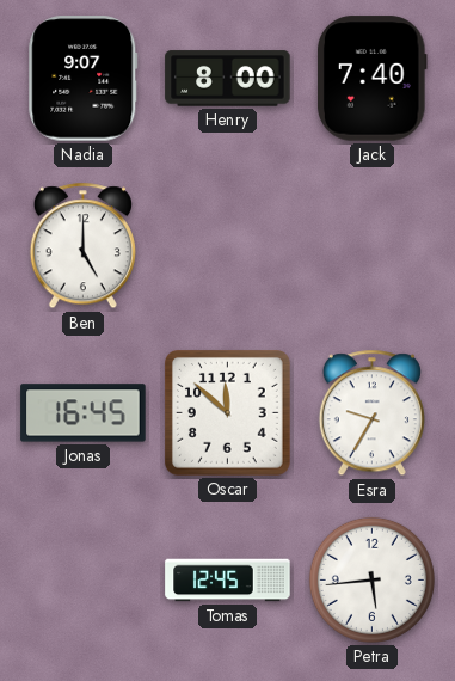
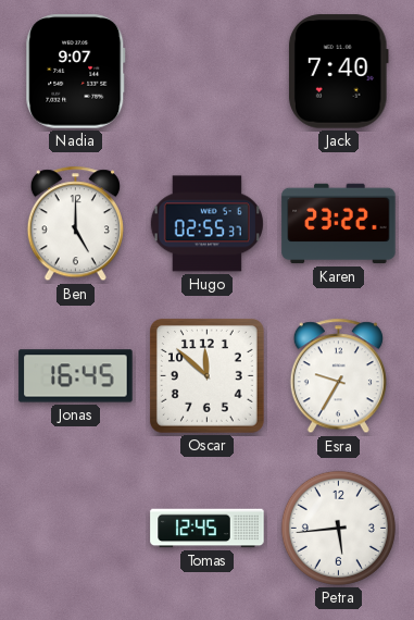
Henry: 8:00 -> none
Hugo: none -> 02:55
Karen: none -> 23:22
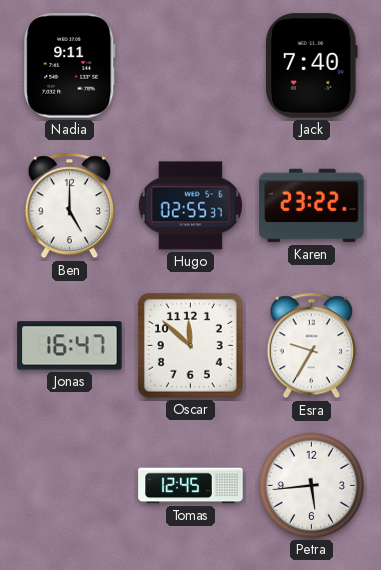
Nadia: 9:07 -> 9:11
Jonas: 16:45 -> 16:47
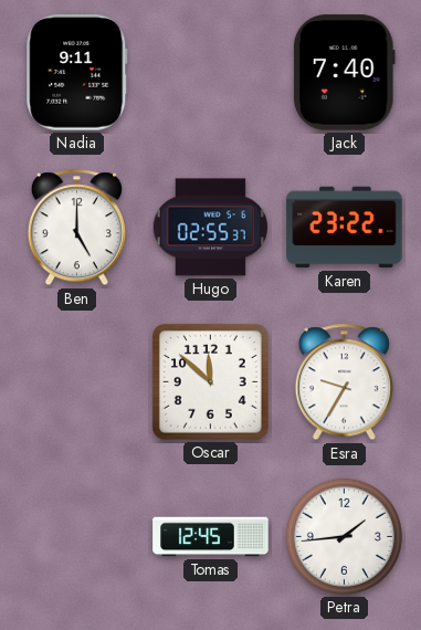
Jonas: 16:47 -> none
Petra: 5:44 -> 1:44
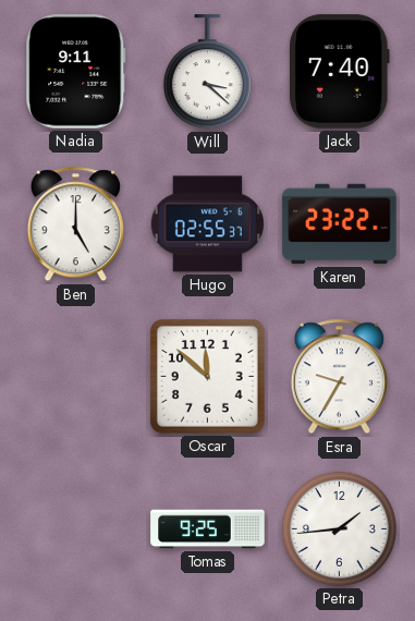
Will: none -> 3:22
Tomas: 12:45 -> 9:25
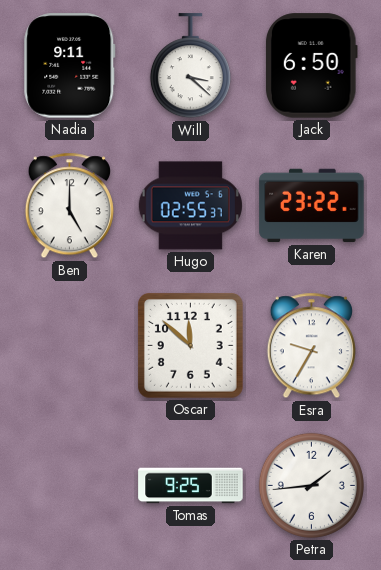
Jack: 7:40 -> 6:50
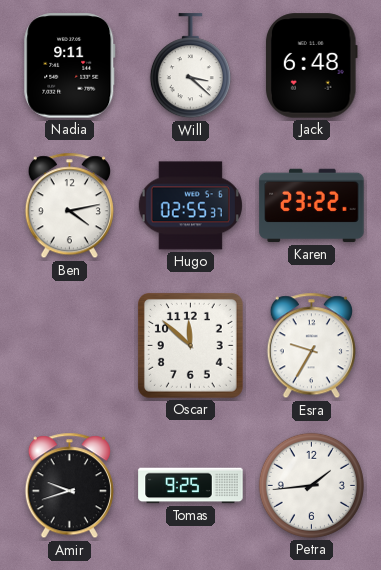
Jack: 6:50 -> 6:48
Ben: 5:00 -> 4:13
Amir: none -> 9:42
